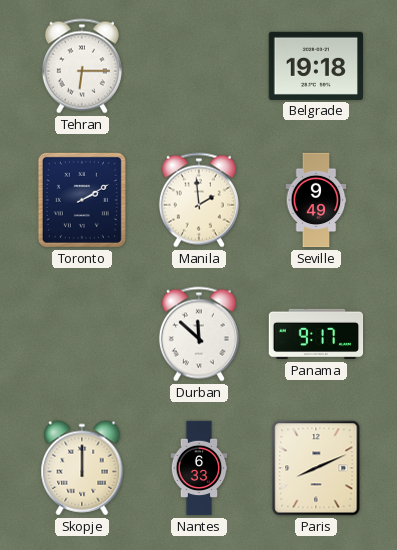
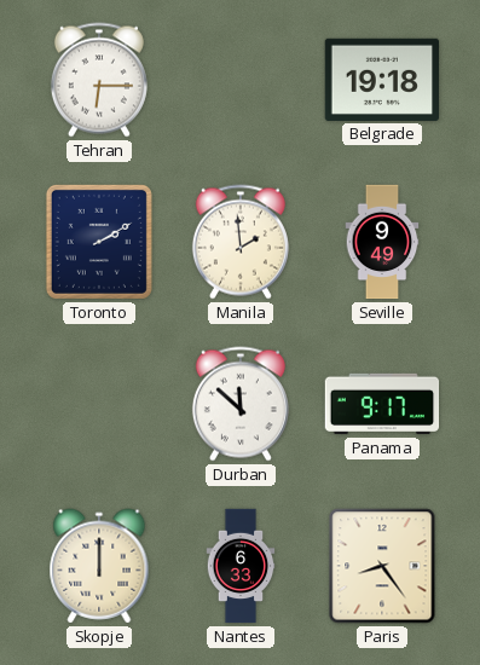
Paris: 8:11 -> 8:24
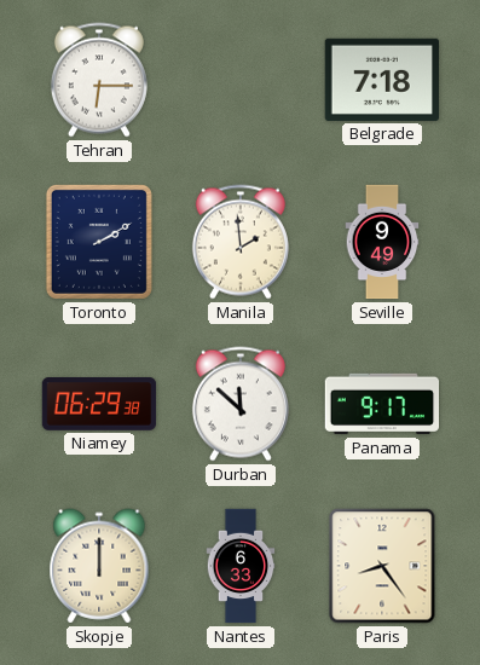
Belgrade: 19:18 -> 7:18
Niamey: none -> 06:29
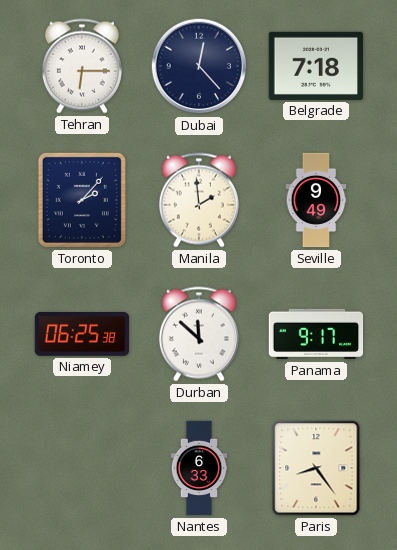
Dubai: none -> 12:23
Toronto: 2:10 -> 2:07
Niamey: 06:29 -> 06:25
Skopje: 12:00 -> none
